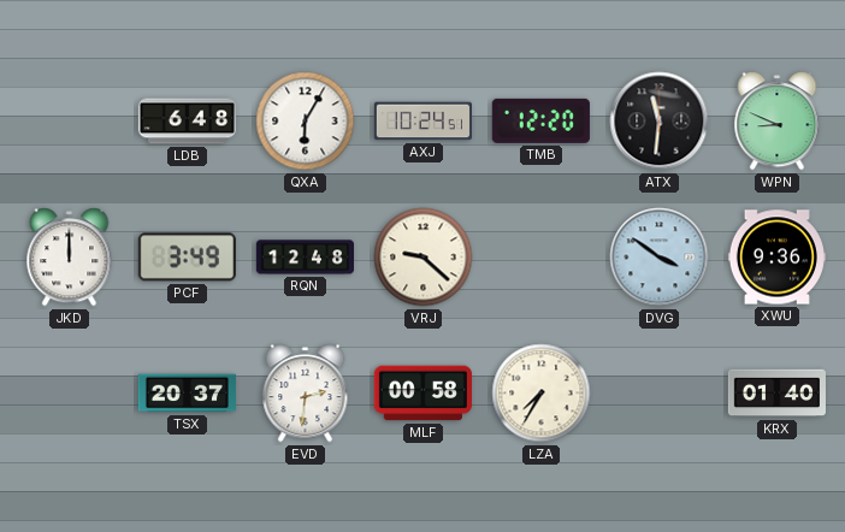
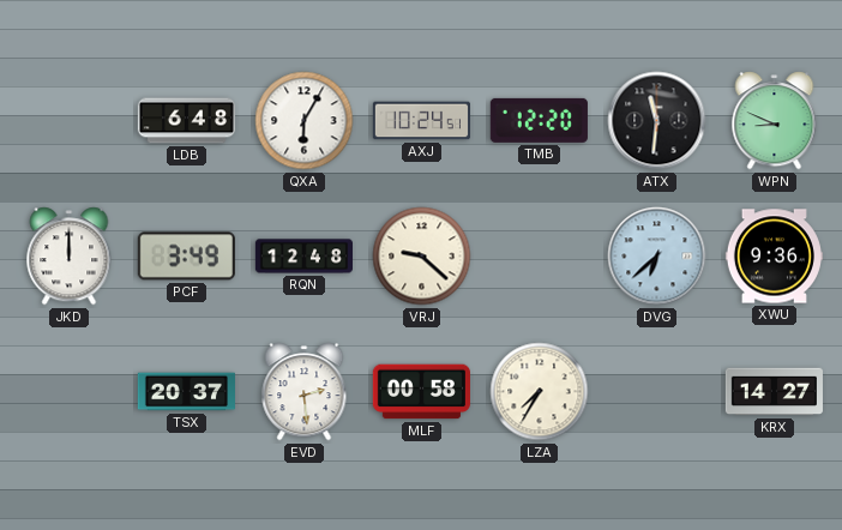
DVG: 3:51 -> 6:38
EVD: 2:31 -> 2:29
KRX: 01:40 -> 14:27
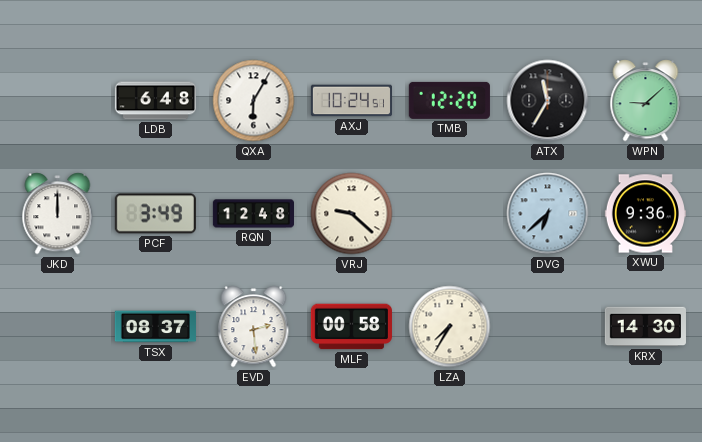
ATX: 11:31 -> 11:35
WPN: 8:49 -> 9:08
TSX: 20:37 -> 08:37
KRX: 14:27 -> 14:30
